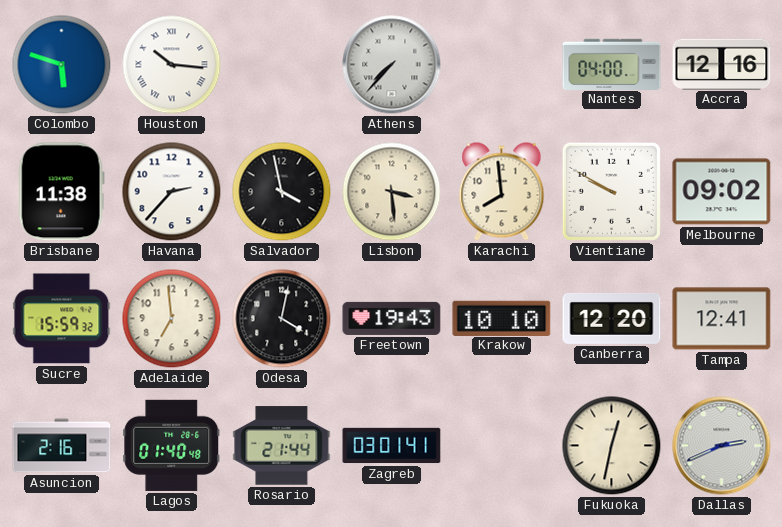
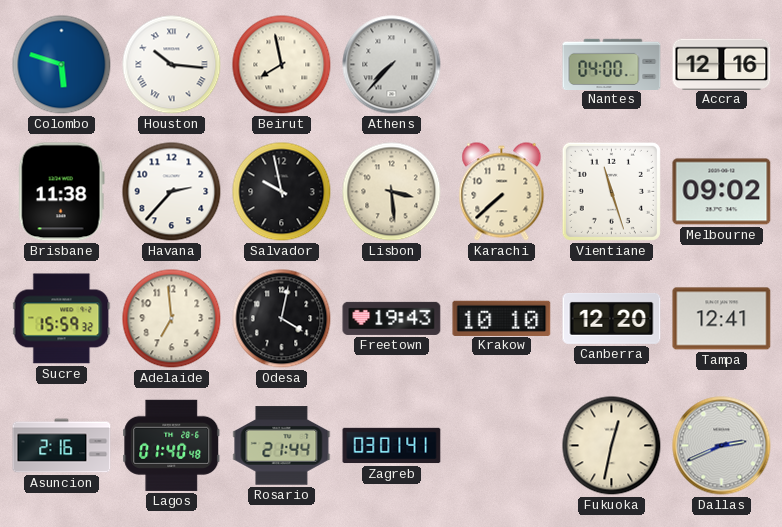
Beirut: none -> 7:58
Salvador: 3:58 -> 9:58
Karachi: 7:59 -> 7:38
Vientiane: 9:50 -> 11:27
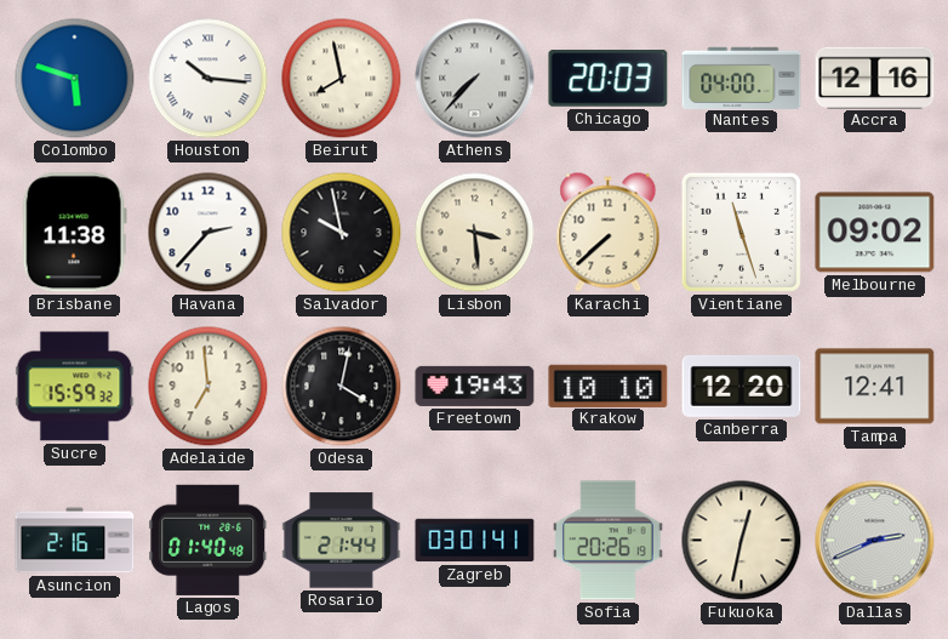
Chicago: none -> 20:03
Sofia: none -> 20:26
